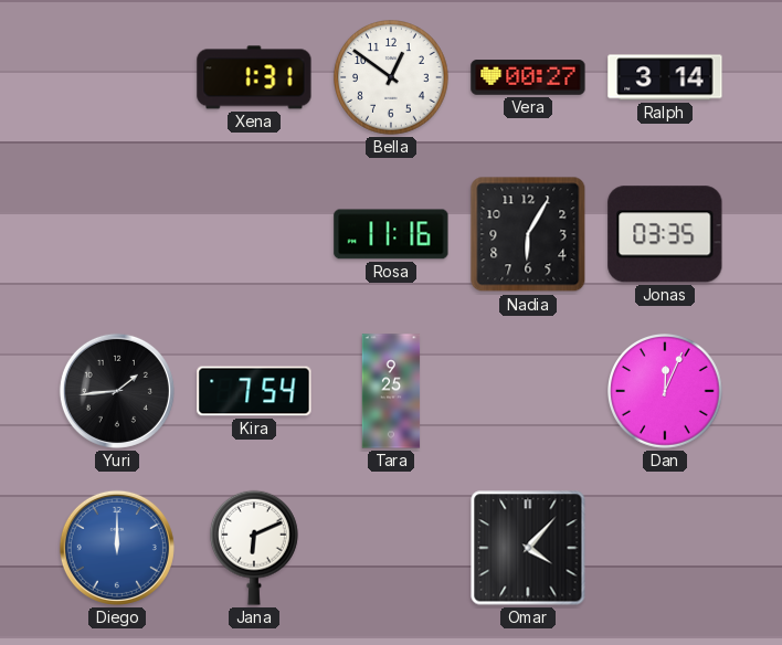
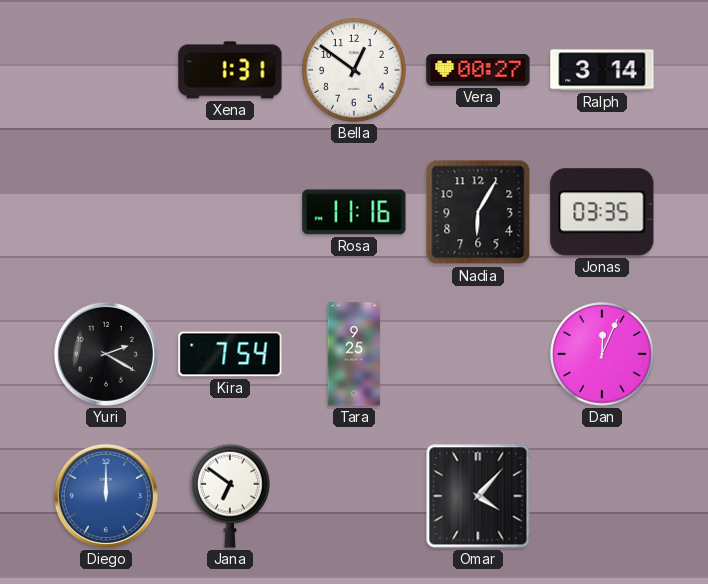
Yuri: 1:44 -> 2:20
Jana: 6:11 -> 6:51
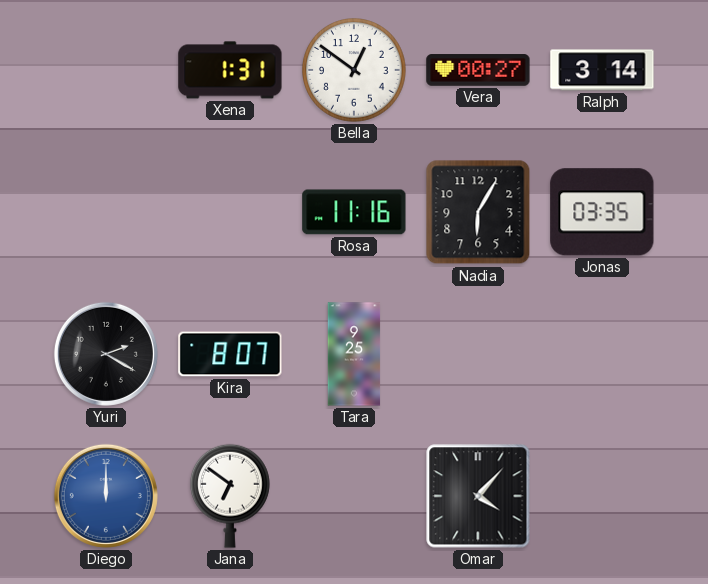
Kira: 7:54 -> 8:07
Dan: 12:04 -> none
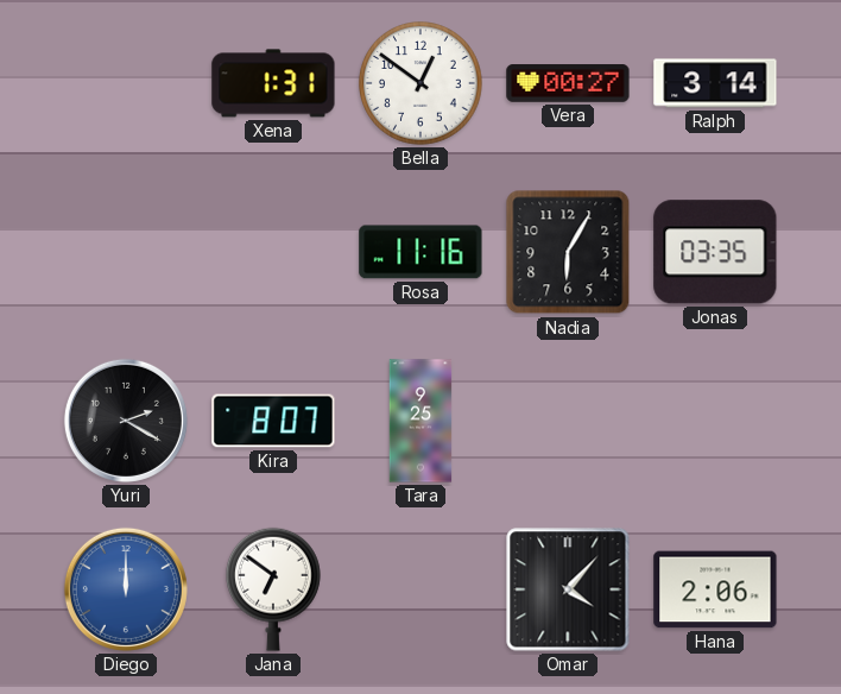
Hana: none -> 2:06
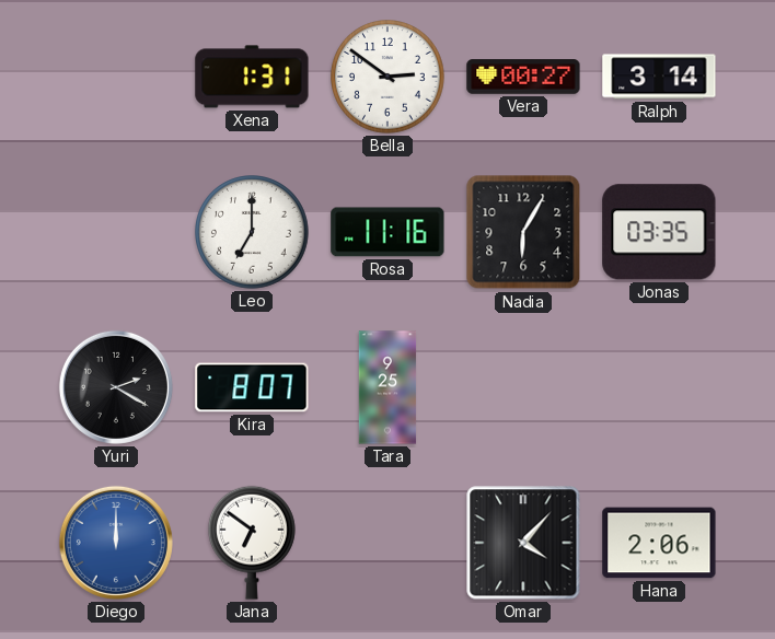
Bella: 12:51 -> 2:51
Leo: none -> 7:00
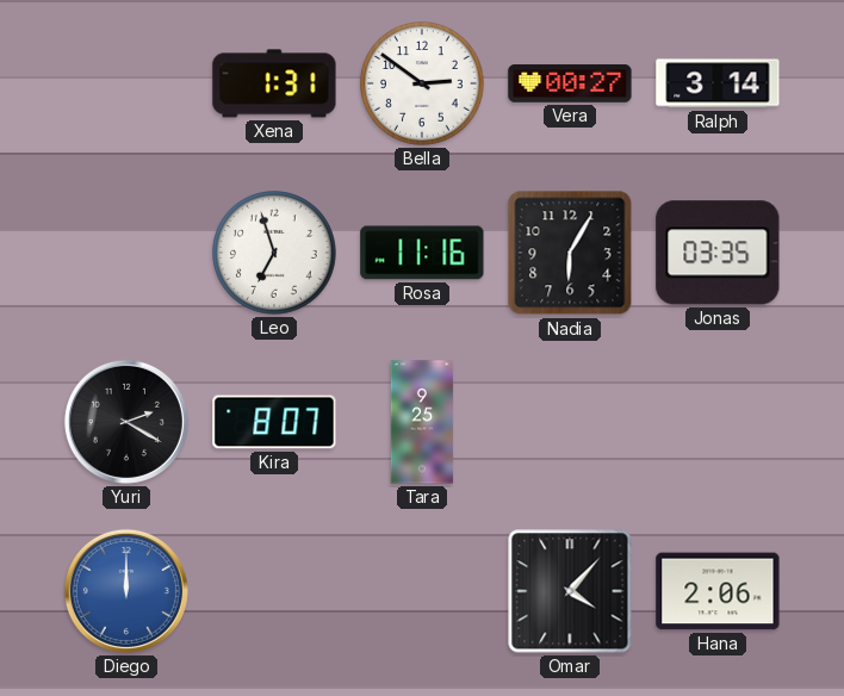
Leo: 7:00 -> 6:57
Jana: 6:51 -> none
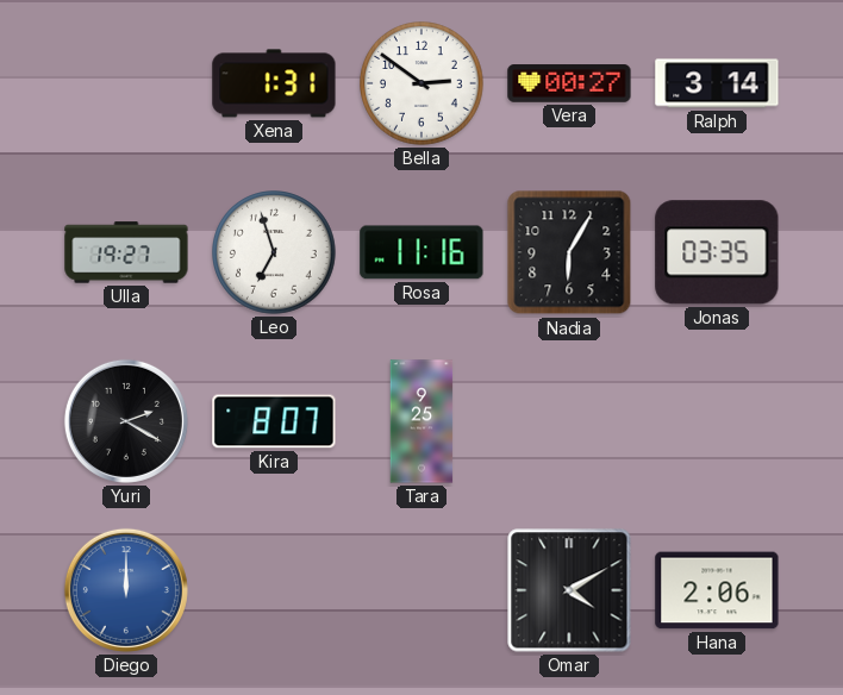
Ulla: none -> 19:27
Omar: 4:07 -> 4:10
